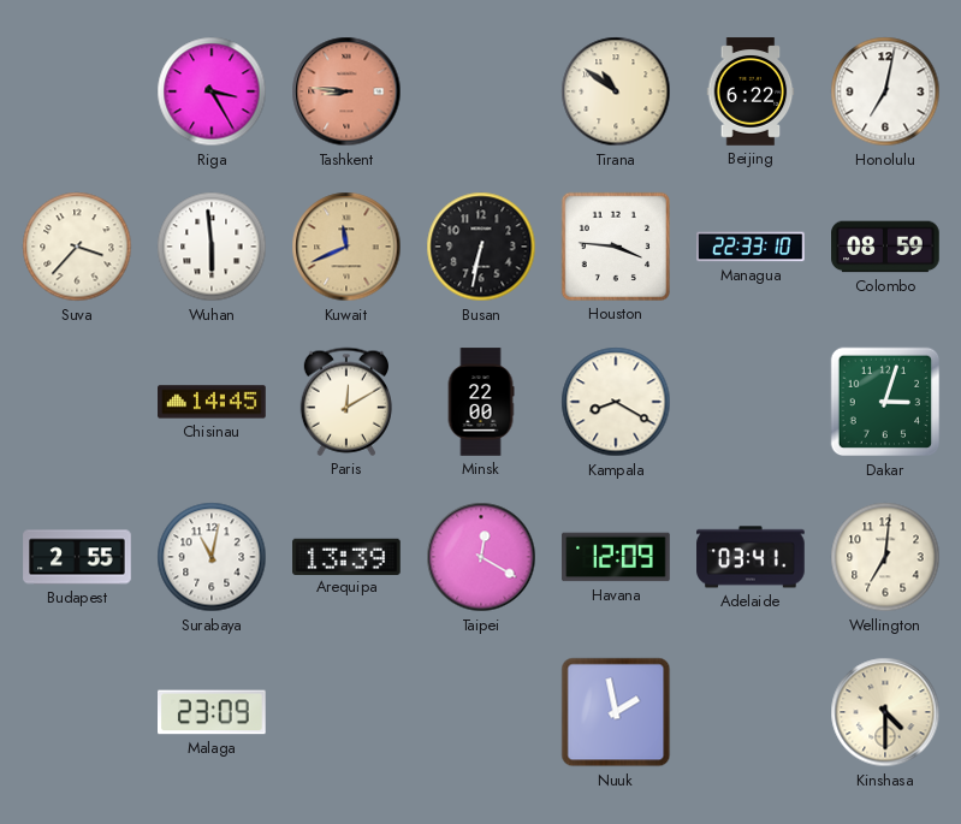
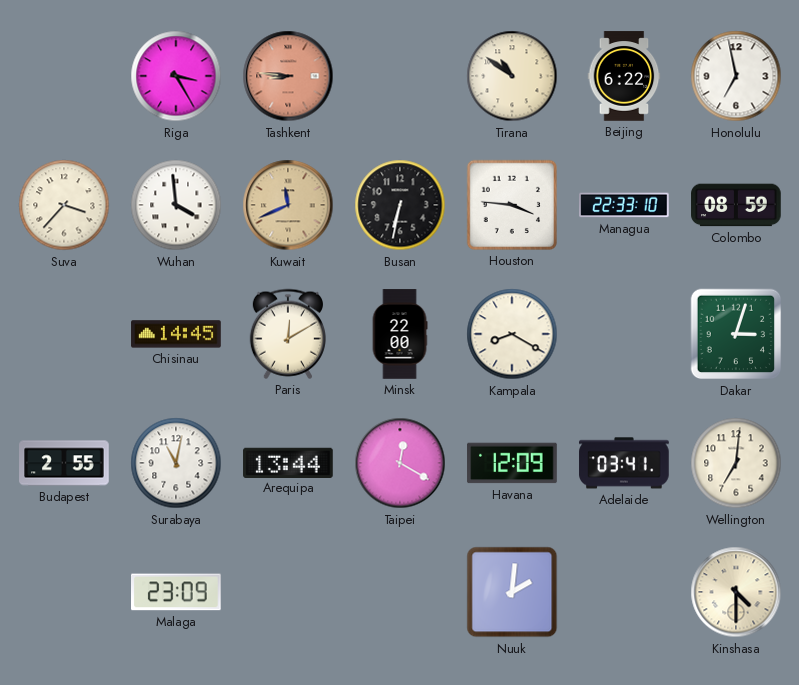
Honolulu: 7:02 -> 6:58
Wuhan: 5:59 -> 3:59
Arequipa: 13:39 -> 13:44
Nuuk: 1:58 -> 2:01
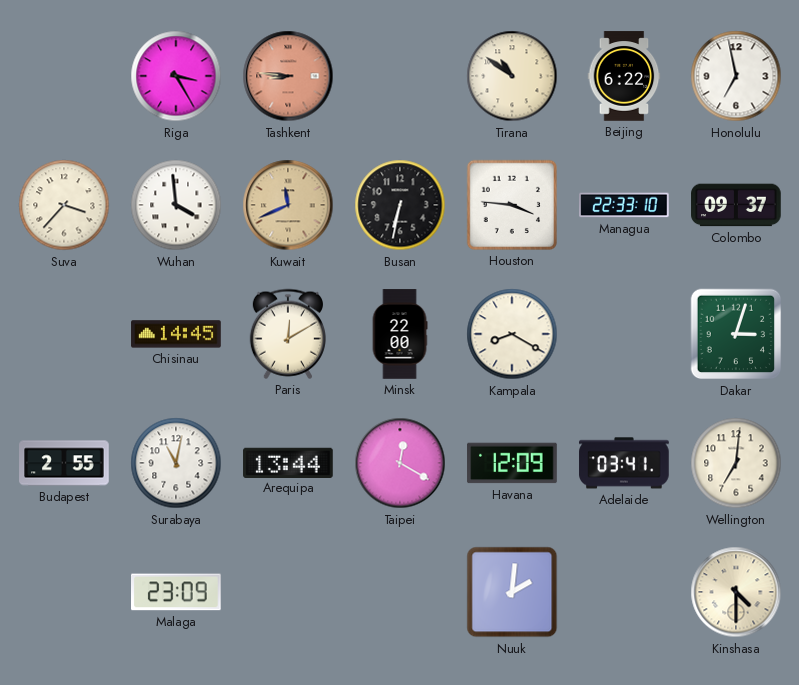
Colombo: 08:59 -> 09:37
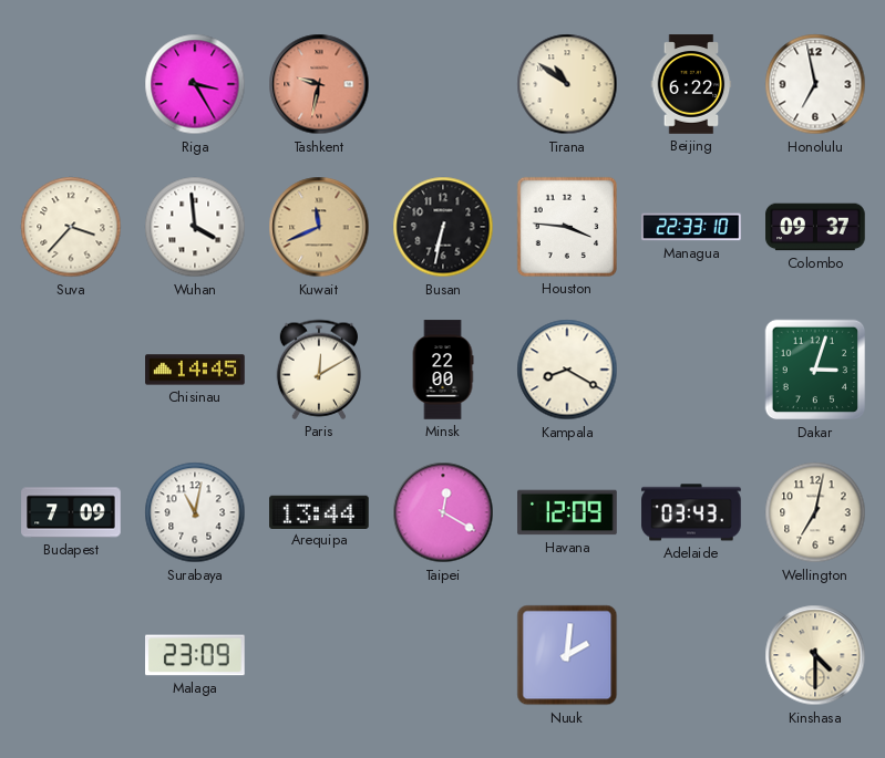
Tashkent: 8:46 -> 9:32
Budapest: 2:55 -> 7:09
Adelaide: 03:41 -> 03:43
Wellington: 7:01 -> 7:02
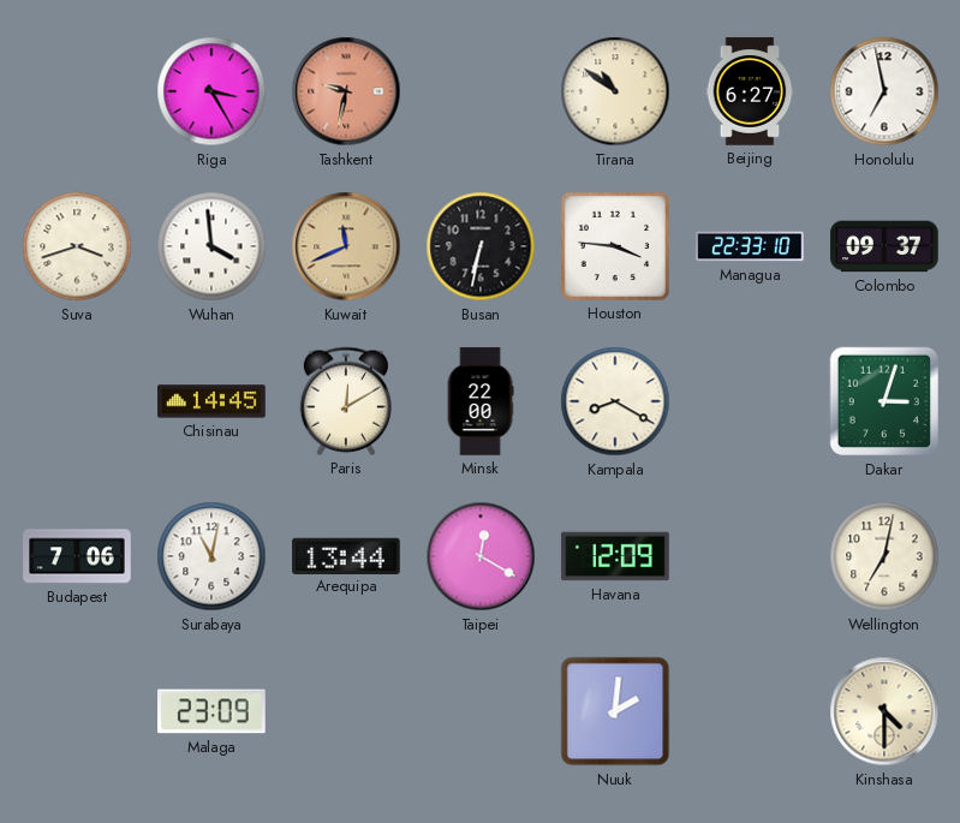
Beijing: 6:22 -> 6:27
Suva: 3:37 -> 3:42
Budapest: 7:09 -> 7:06
Adelaide: 03:43 -> none
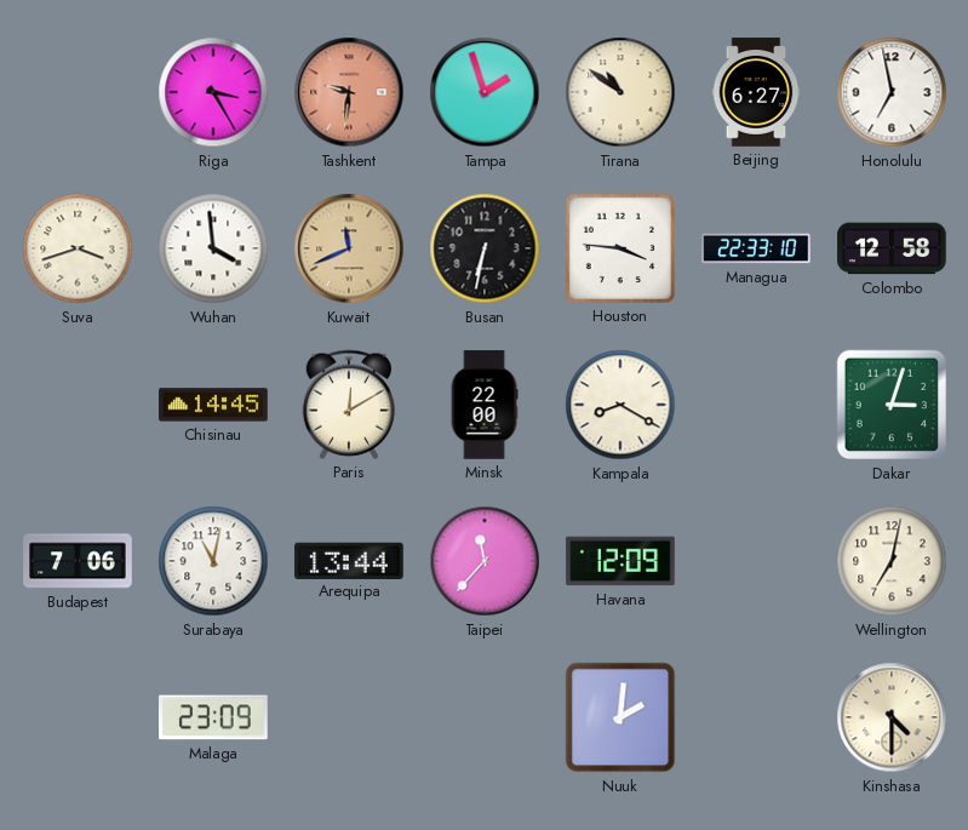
Tashkent: 9:32 -> 9:31
Tampa: none -> 1:57
Colombo: 09:37 -> 12:58
Taipei: 12:20 -> 11:37
